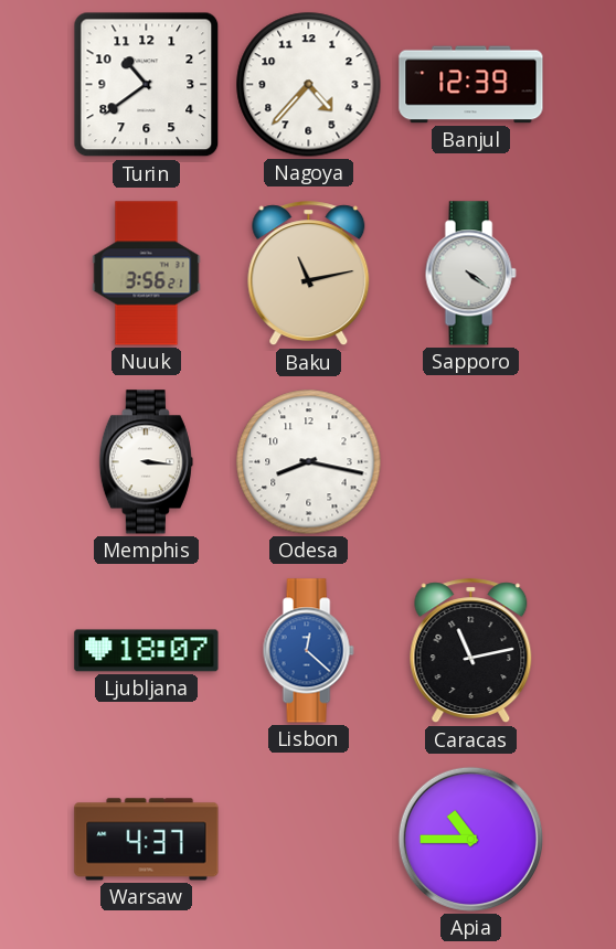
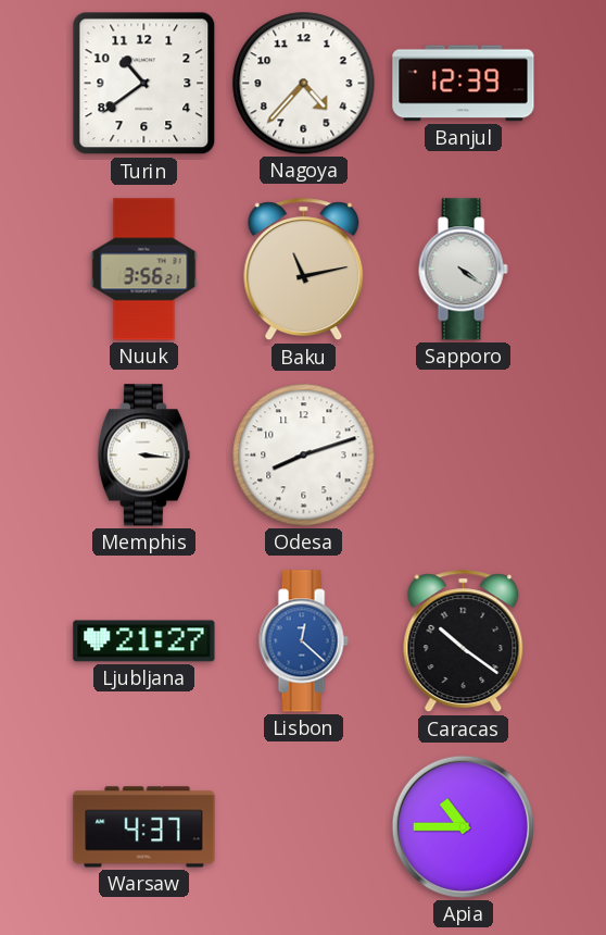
Odesa: 8:17 -> 8:12
Ljubljana: 18:07 -> 21:27
Caracas: 11:13 -> 10:21
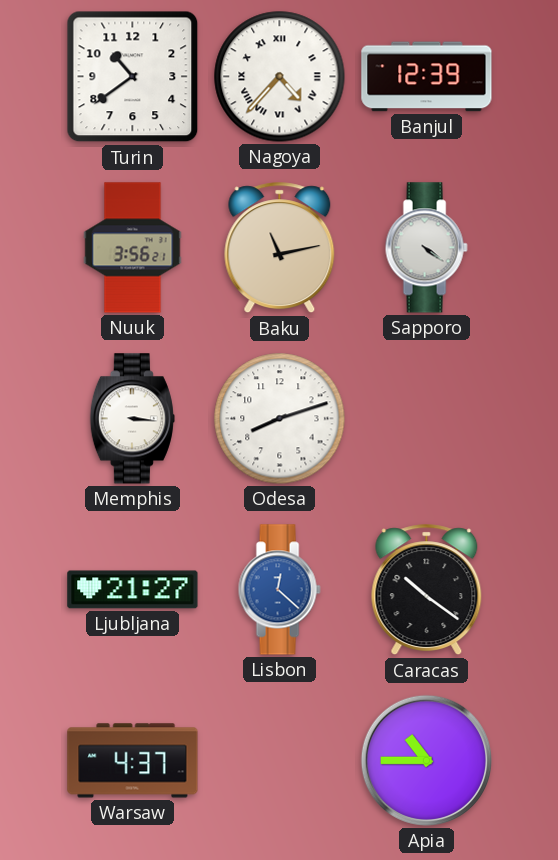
Nagoya numerals: Arabic -> Roman
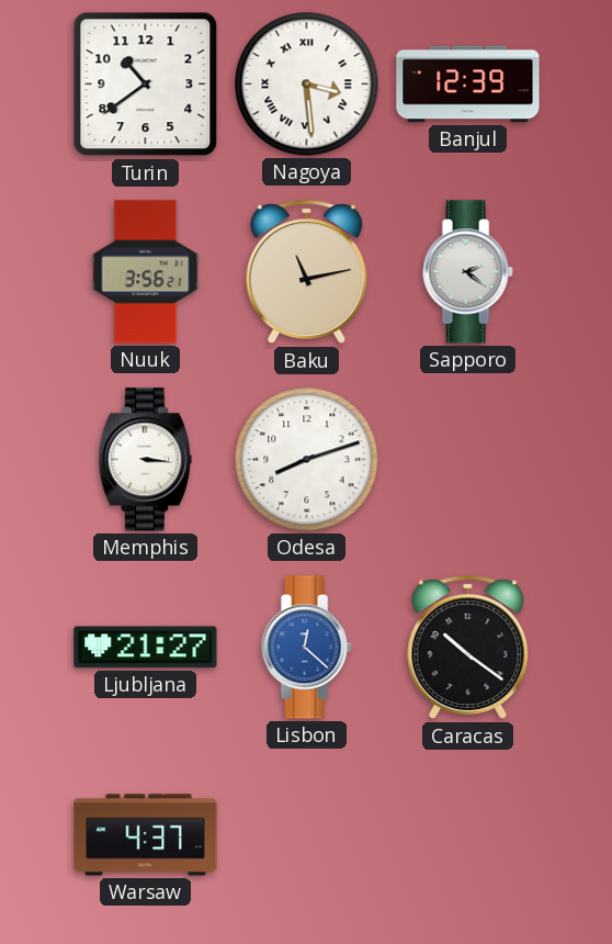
Nagoya: 4:37 -> 3:29
Sapporo: 4:21 -> 2:21
Apia: 10:45 -> none
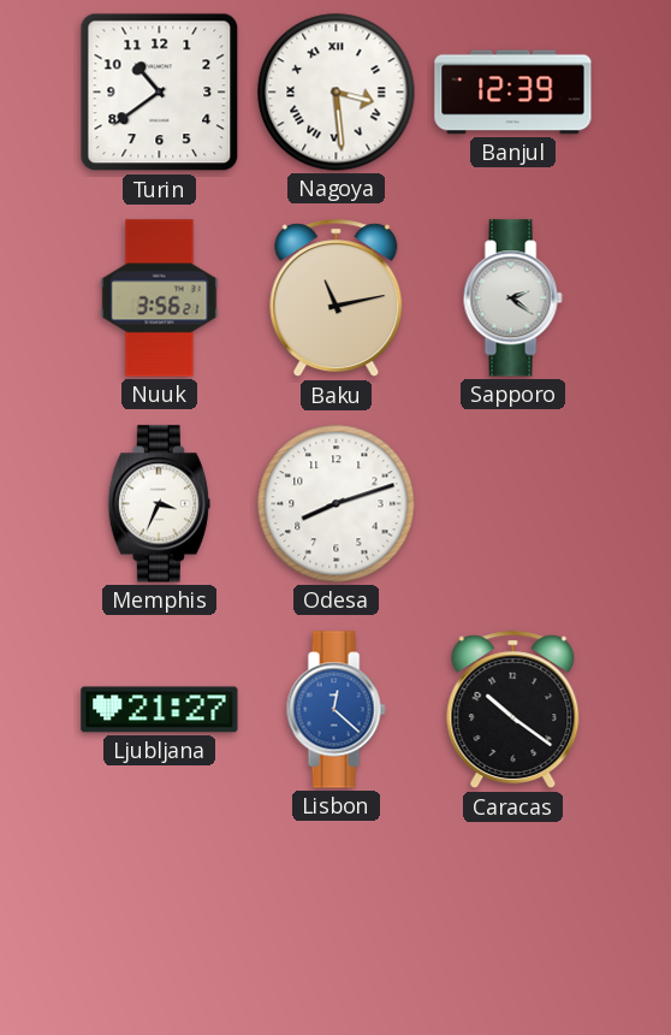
Memphis: 3:16 -> 3:34
Warsaw: 4:37 -> none
